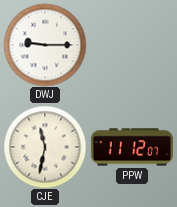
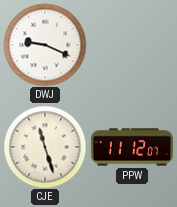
DWJ: 9:15 -> 9:19
CJE: 11:32 -> 11:27
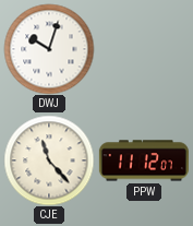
DWJ: 9:19 -> 10:03
CJE: 11:27 -> 11:23
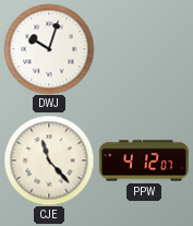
PPW: 11:12 -> 4:12
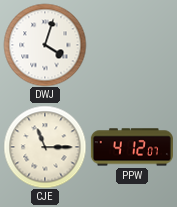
DWJ: 10:03 -> 4:03
CJE: 11:23 -> 11:15
